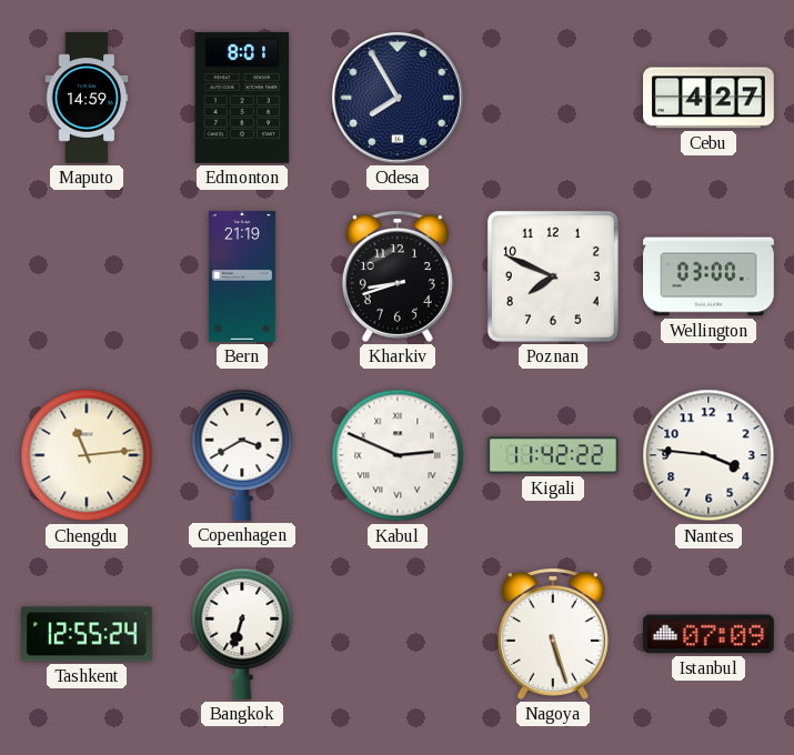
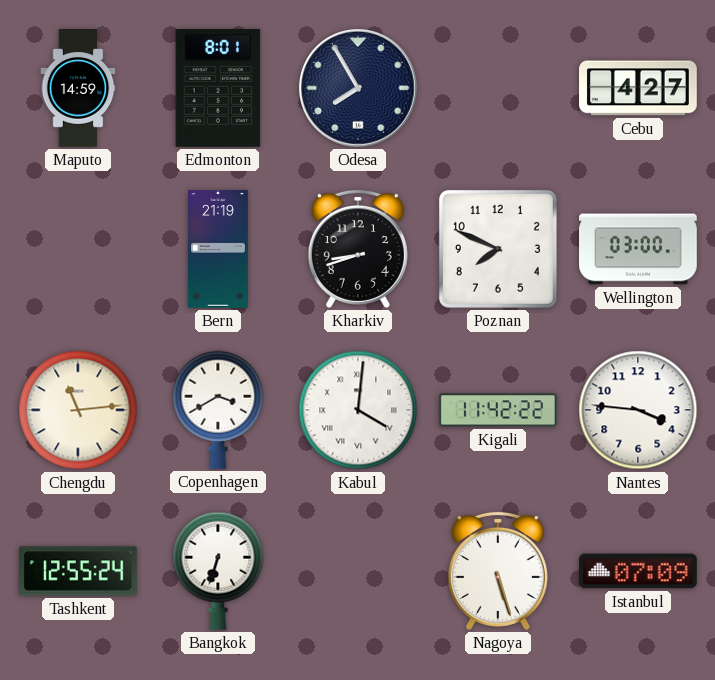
Kabul: 2:49 -> 4:01
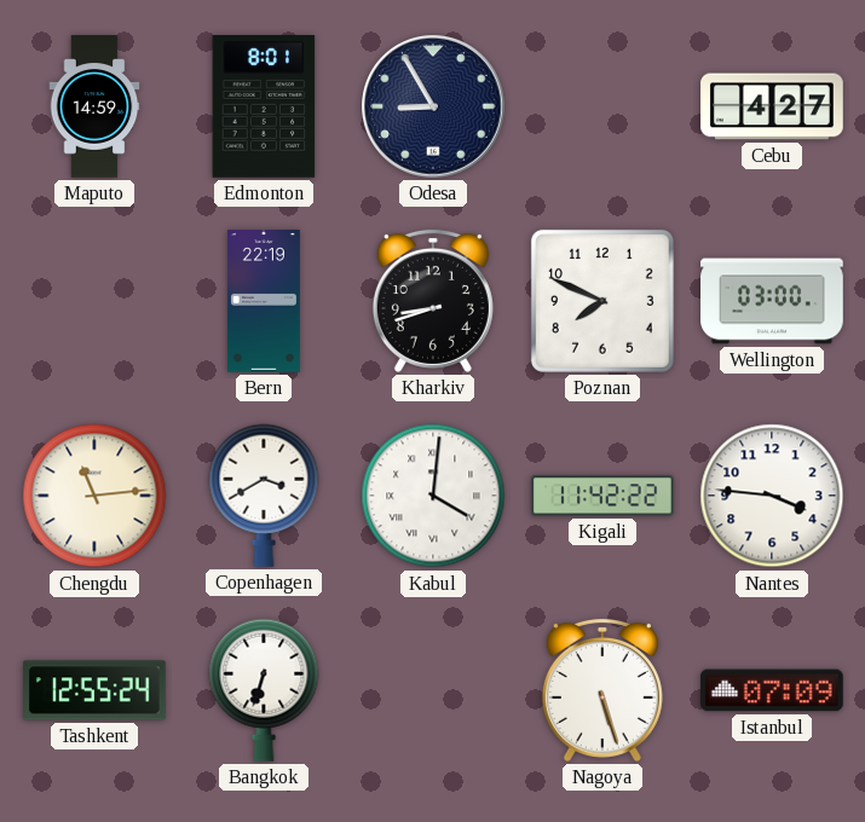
Odesa: 7:55 -> 8:55
Bern: 21:19 -> 22:19
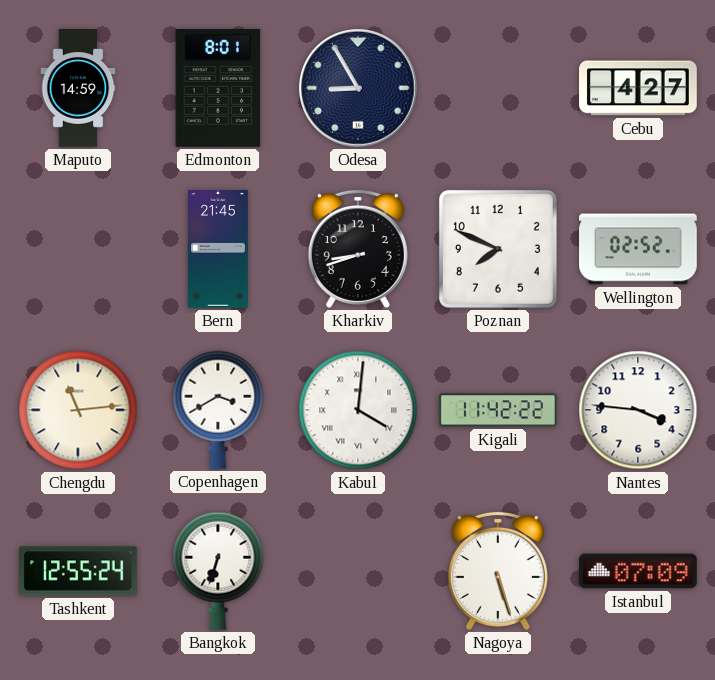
Bern: 22:19 -> 21:45
Wellington: 03:00 -> 02:52
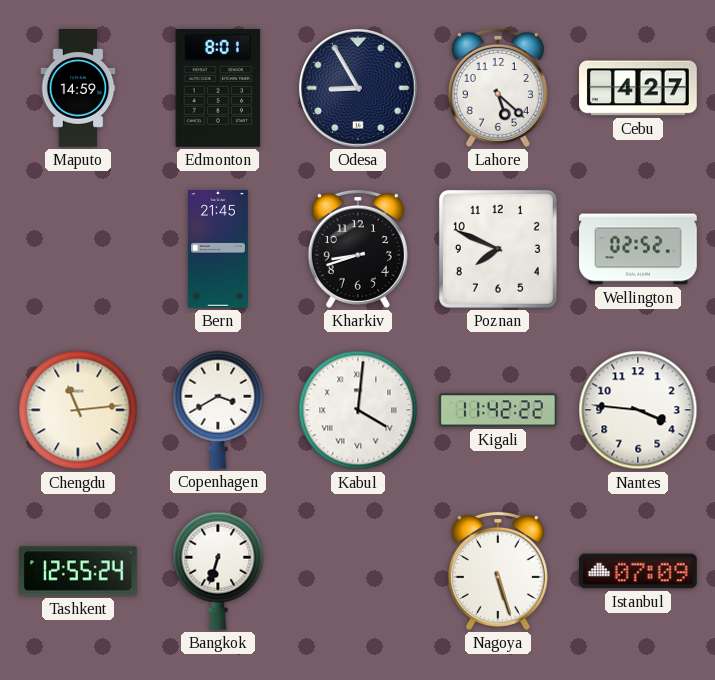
Lahore: none -> 5:22
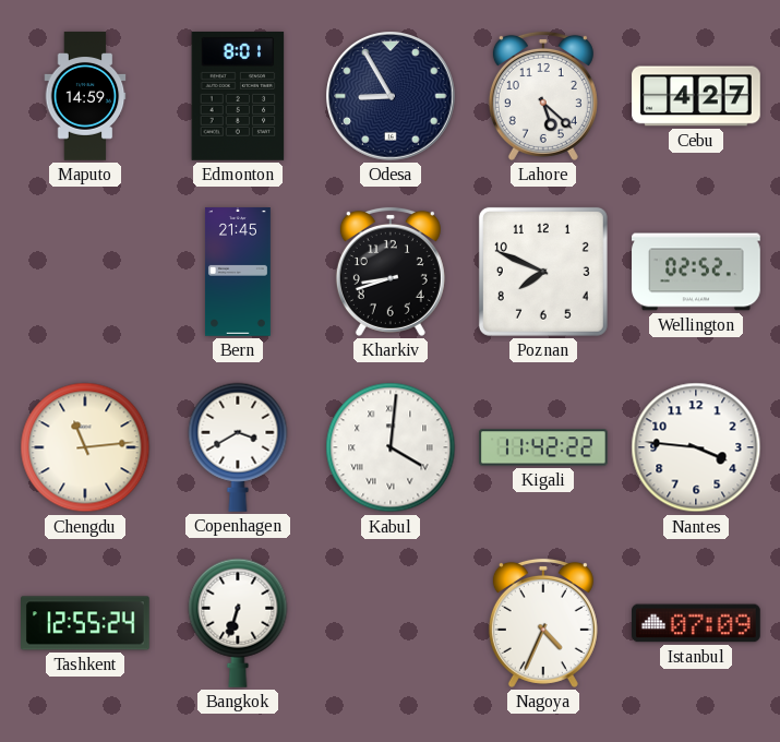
Nagoya: 5:27 -> 4:34
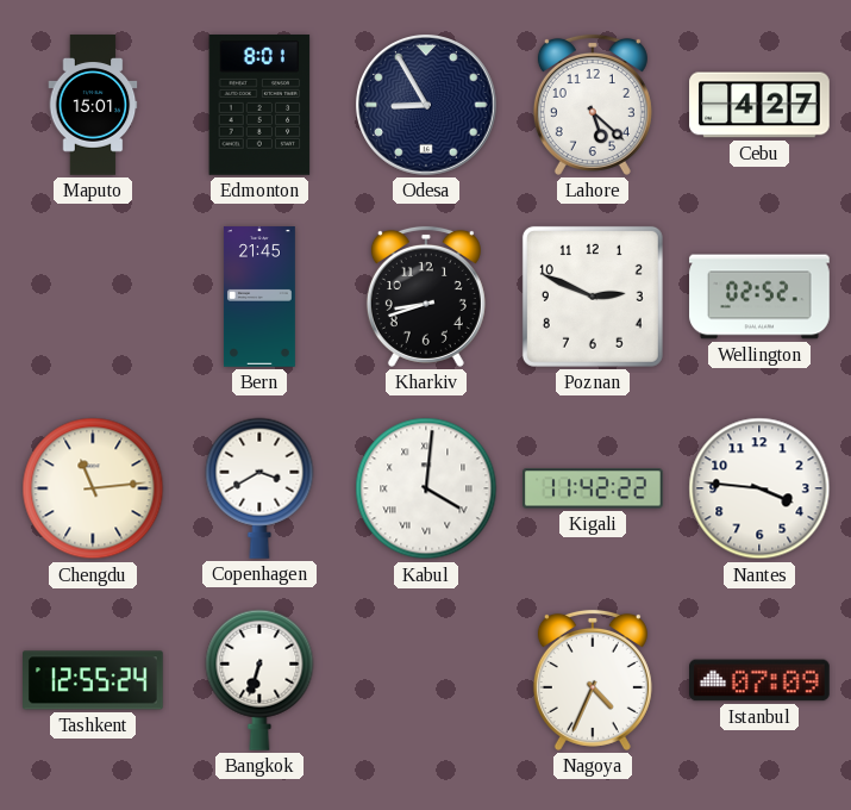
Maputo: 14:59 -> 15:01
Poznan: 7:49 -> 2:49
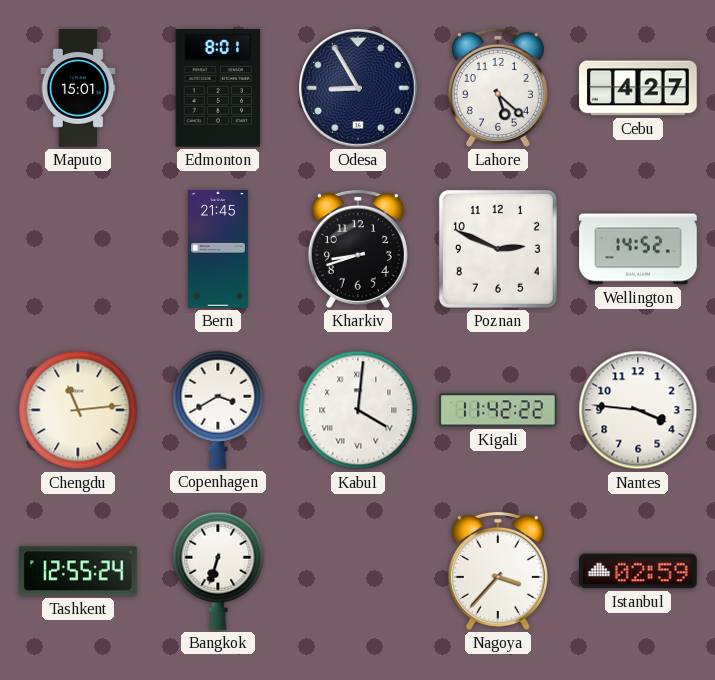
Wellington: 02:52 -> 14:52
Nagoya: 4:34 -> 3:37
Istanbul: 07:09 -> 02:59
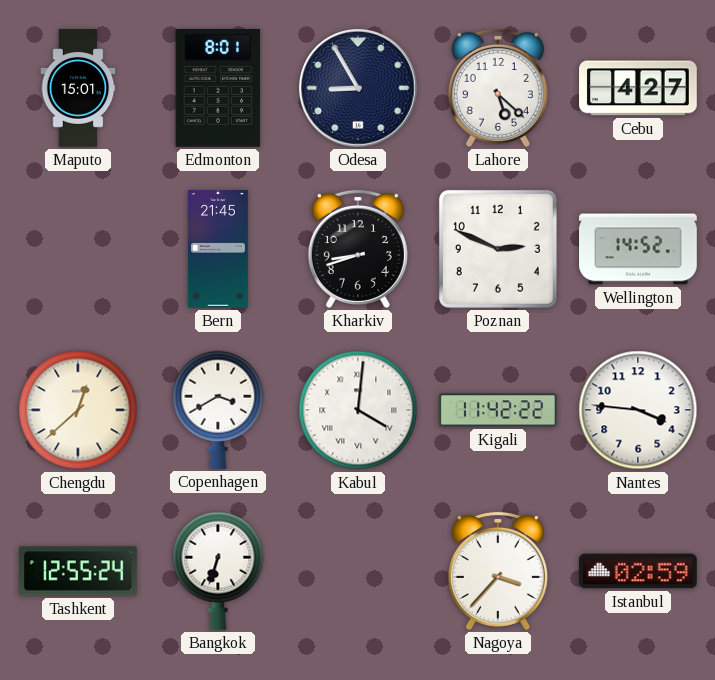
Chengdu: 11:14 -> 12:38
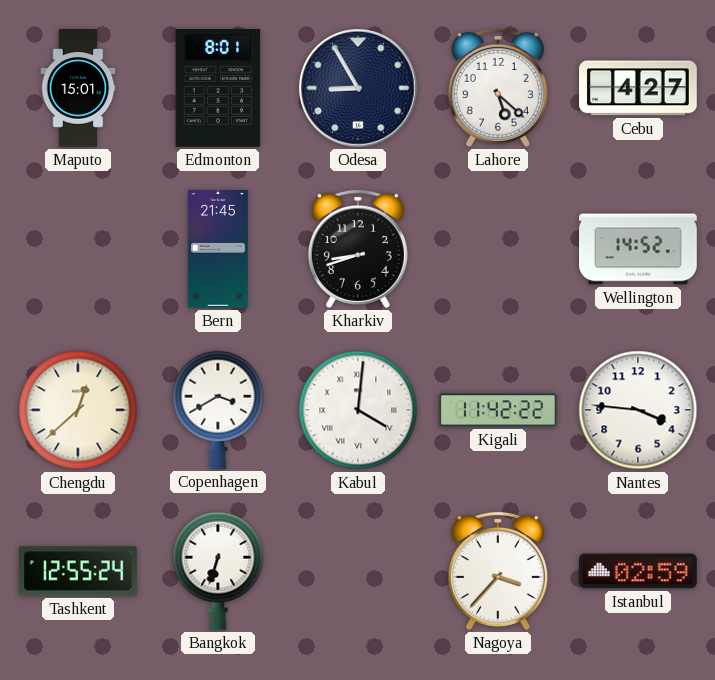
Poznan: 2:49 -> none
